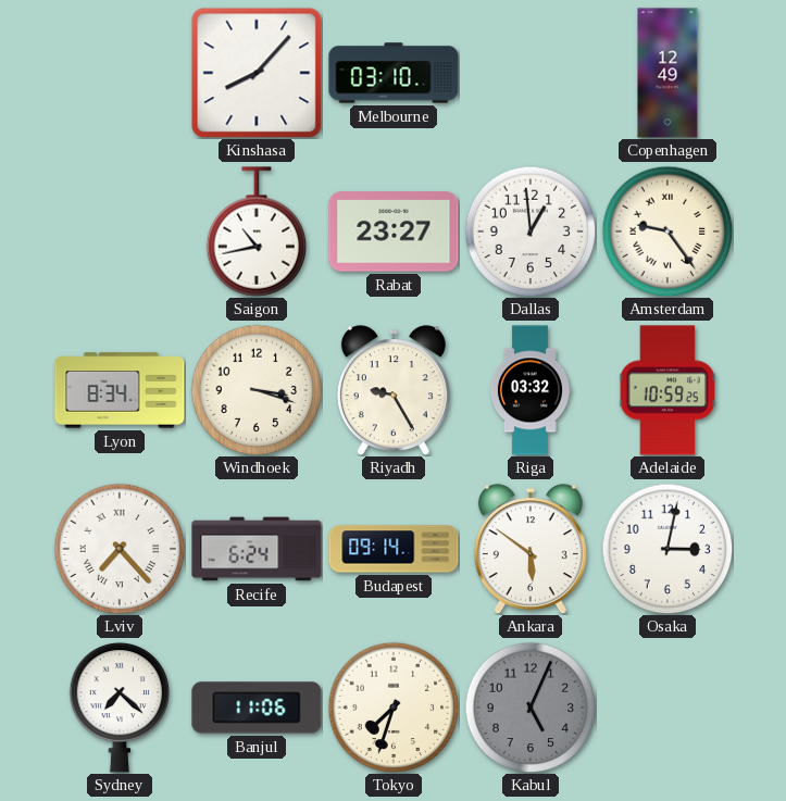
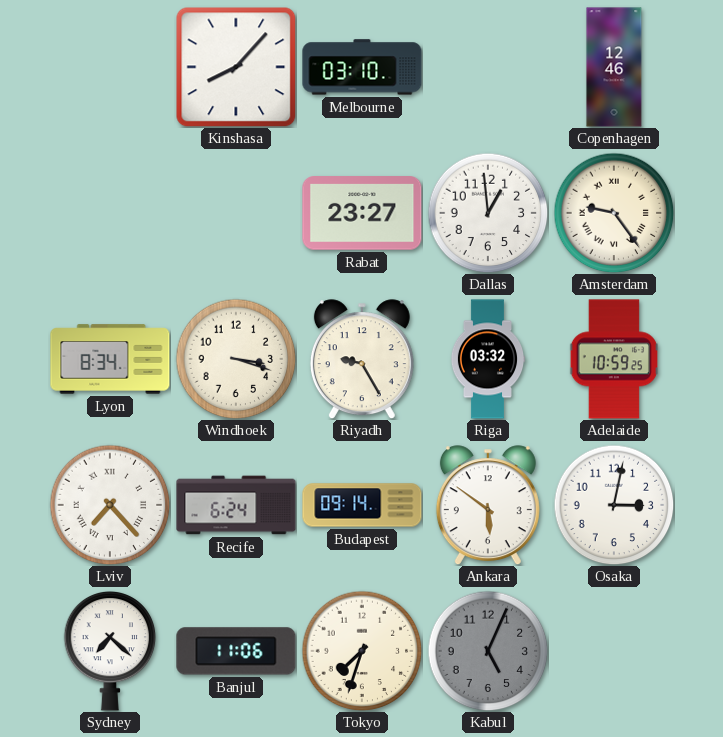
Copenhagen: 12:49 -> 12:46
Saigon: 10:43 -> none
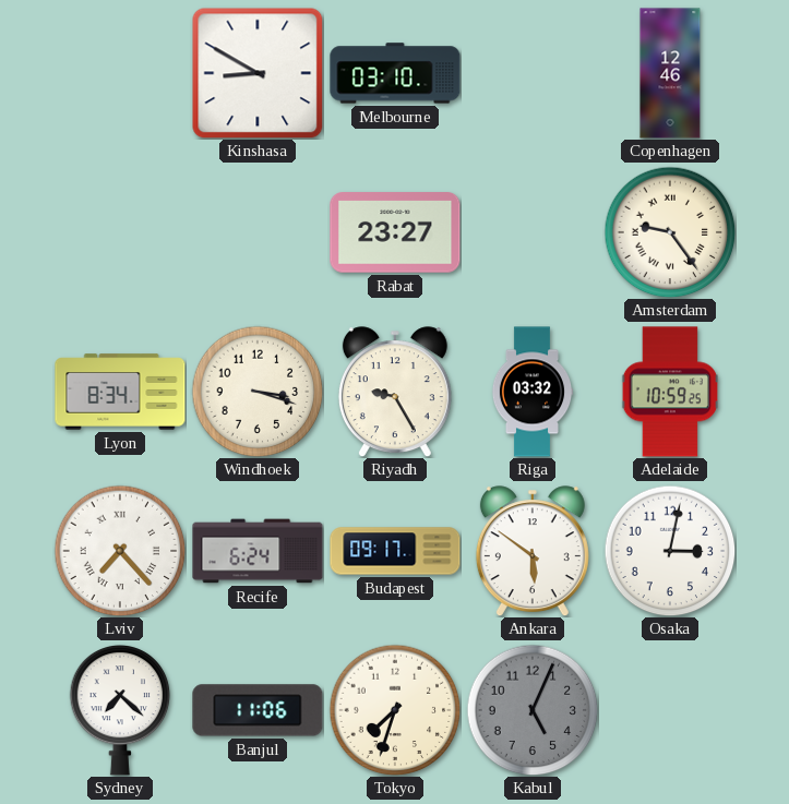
Kinshasa: 8:07 -> 8:50
Dallas: 12:59 -> none
Budapest: 09:14 -> 09:17
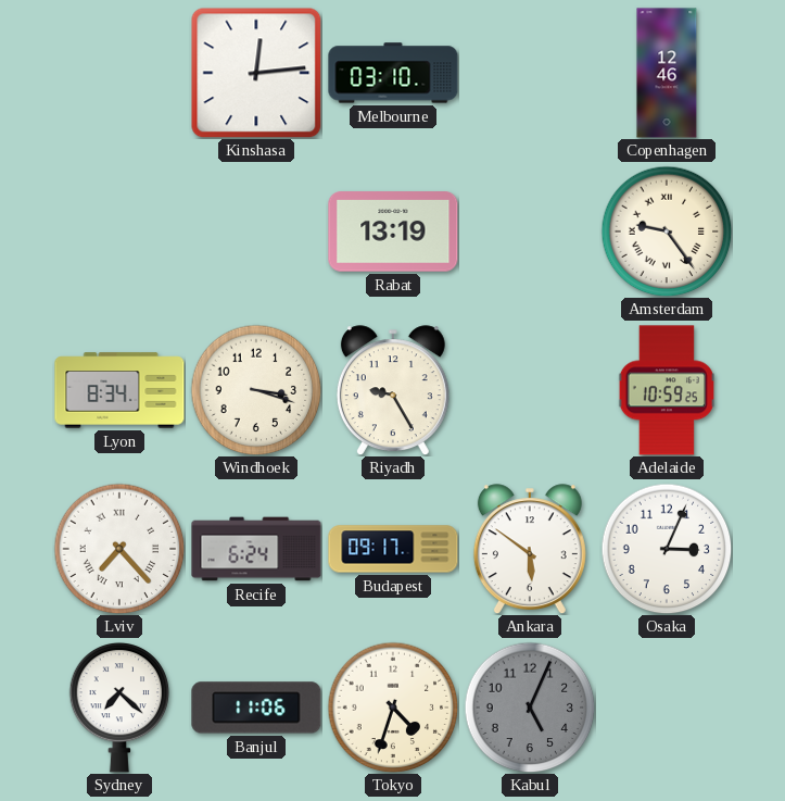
Kinshasa: 8:50 -> 12:14
Rabat: 23:27 -> 13:19
Riga: 03:32 -> none
Osaka: 3:02 -> 3:04
Tokyo: 7:33 -> 4:33
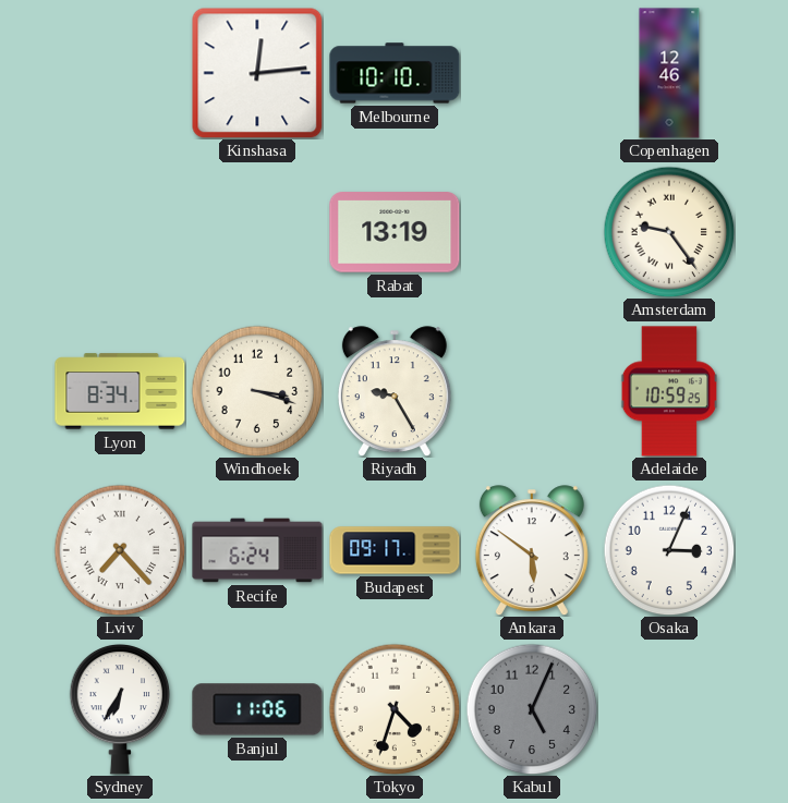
Melbourne: 03:10 -> 10:10
Sydney: 7:22 -> 6:35
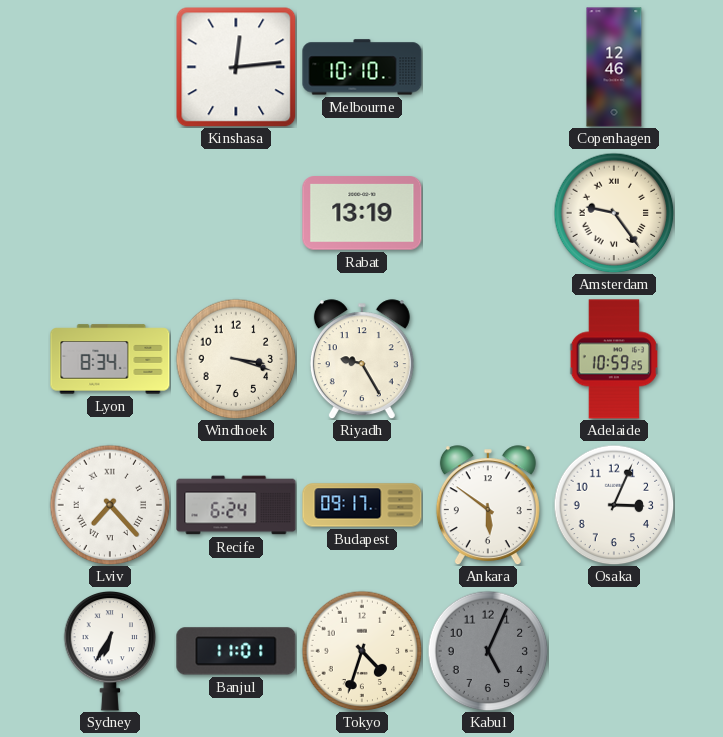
Banjul: 11:06 -> 11:01
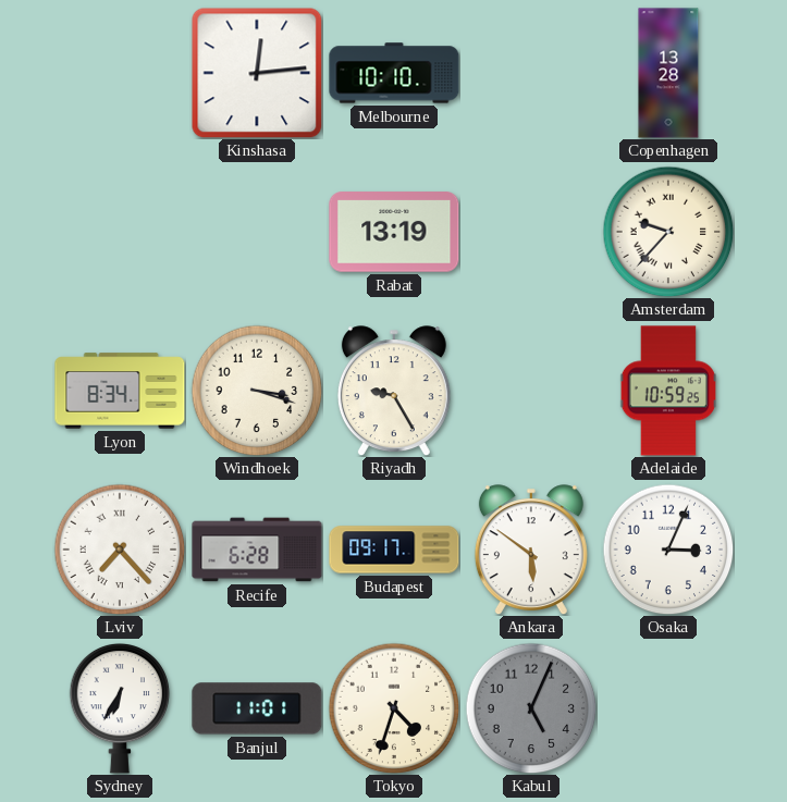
Copenhagen: 12:46 -> 13:28
Amsterdam: 9:24 -> 9:37
Recife: 6:24 -> 6:28
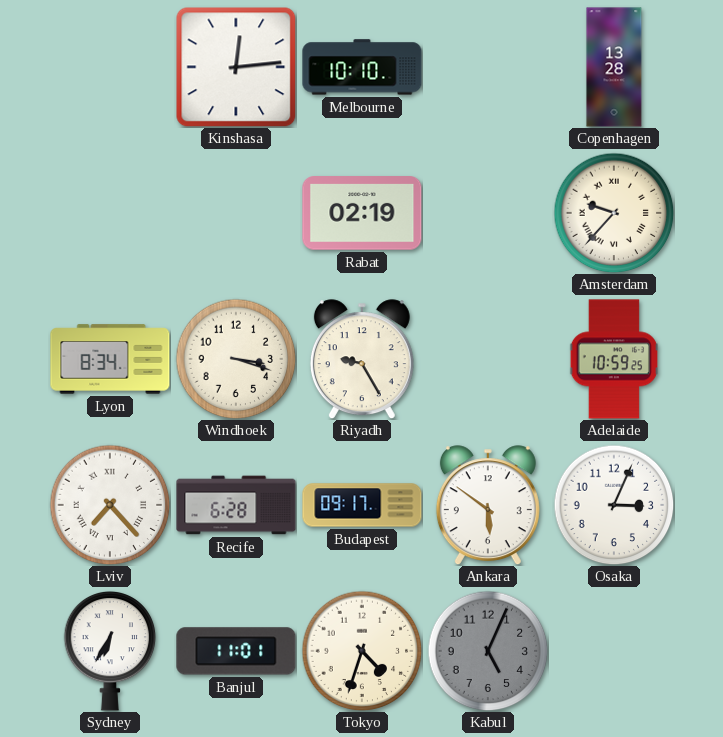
Rabat: 13:19 -> 02:19
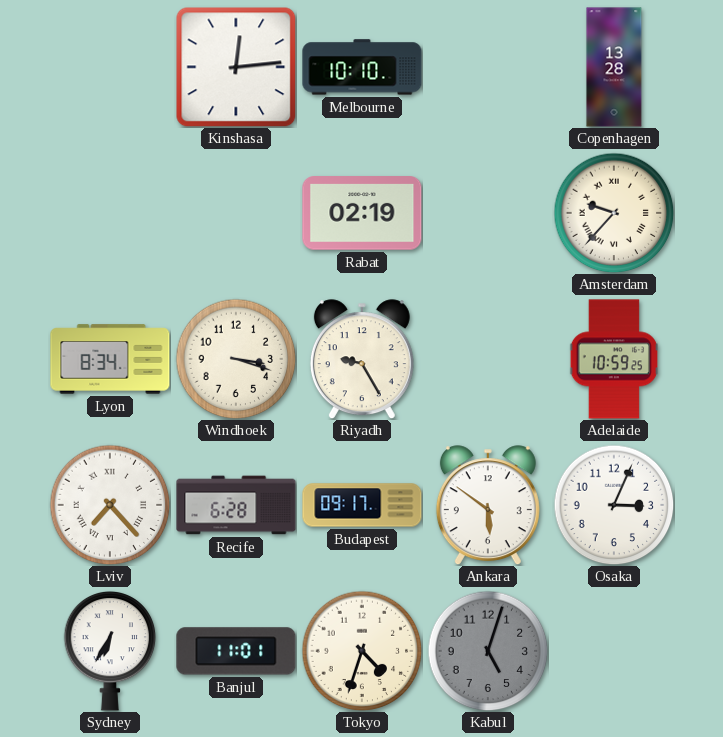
Kabul: 5:04 -> 5:03
